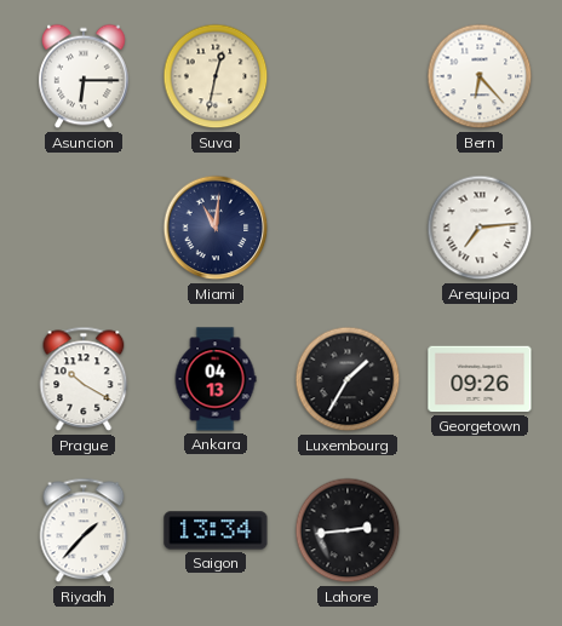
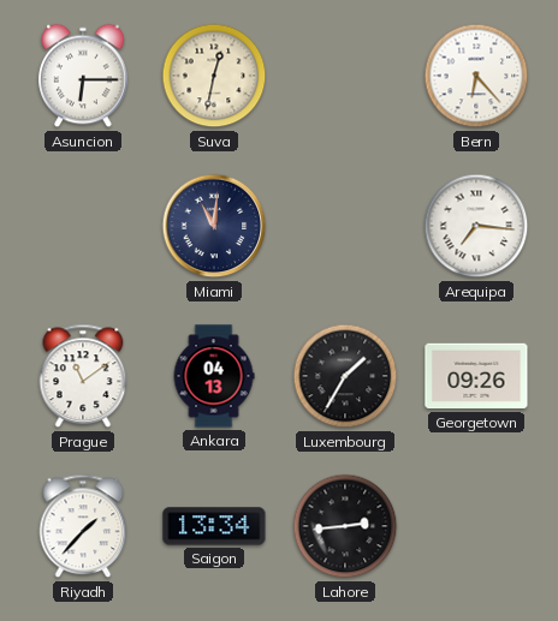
Arequipa: 7:14 -> 7:16
Prague: 10:20 -> 11:09
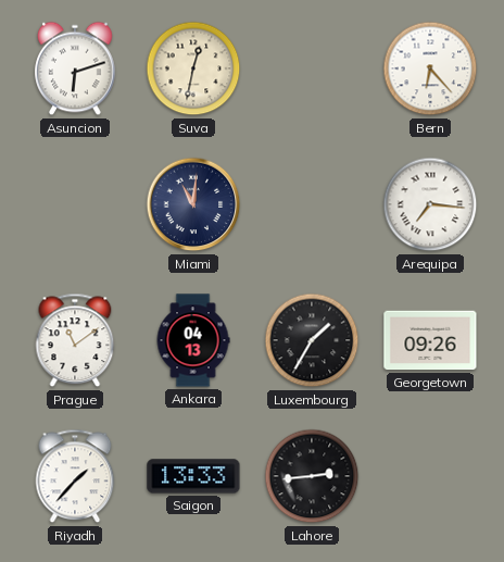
Asuncion: 6:15 -> 6:12
Saigon: 13:34 -> 13:33
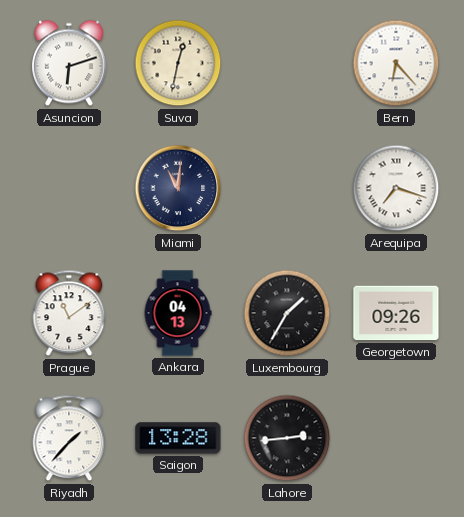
Arequipa: 7:16 -> 7:18
Saigon: 13:33 -> 13:28
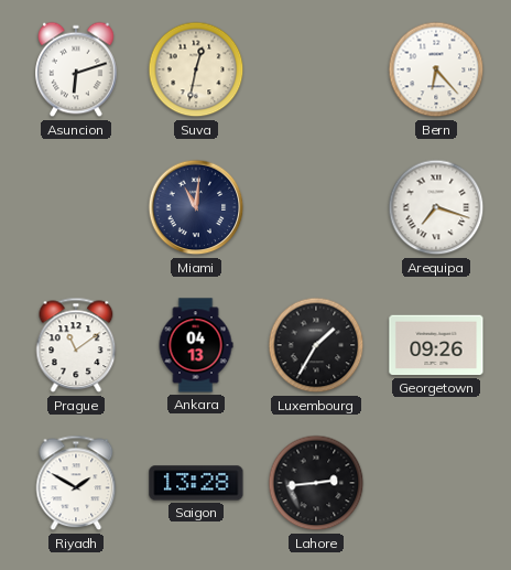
Riyadh: 1:37 -> 1:50
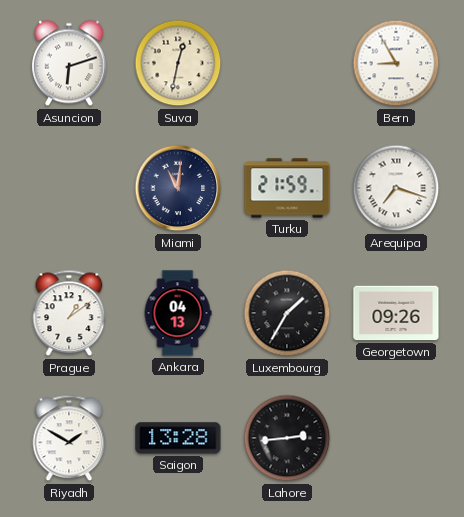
Bern: 6:23 -> 8:55
Turku: none -> 21:59
Prague: 11:09 -> 1:09
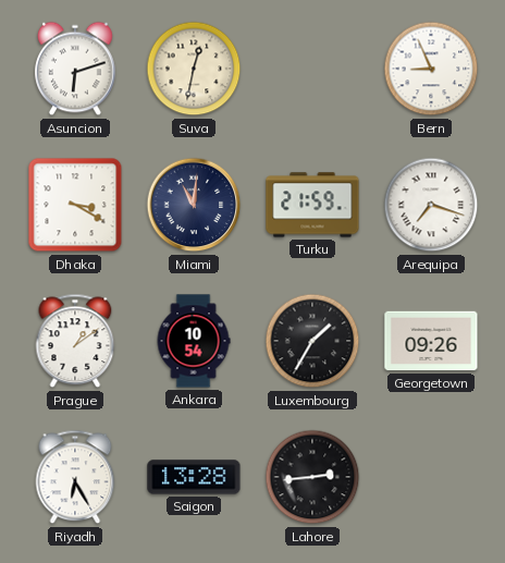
Bern: 8:55 -> 8:56
Dhaka: none -> 3:20
Ankara: 04:13 -> 10:54
Riyadh: 1:50 -> 6:25
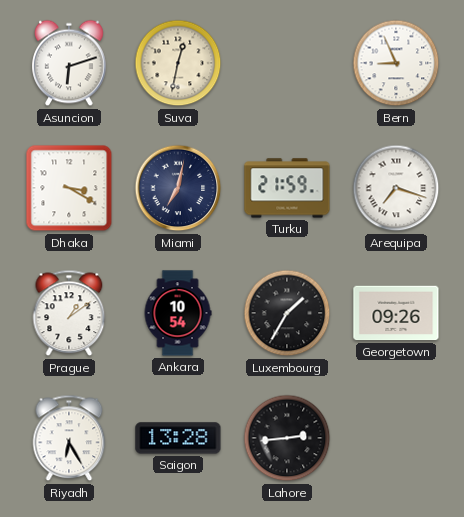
Miami: 11:01 -> 7:02
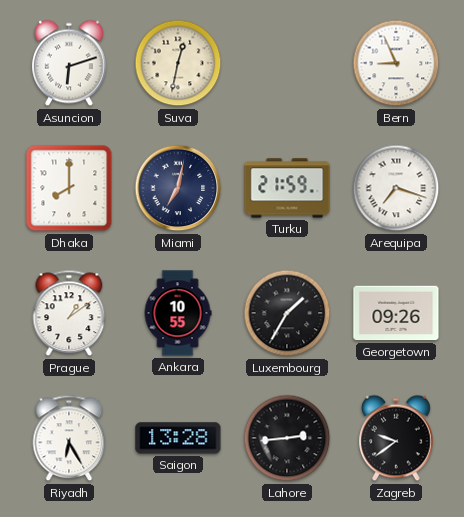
Dhaka: 3:20 -> 8:00
Ankara: 10:54 -> 10:55
Zagreb: none -> 9:39
